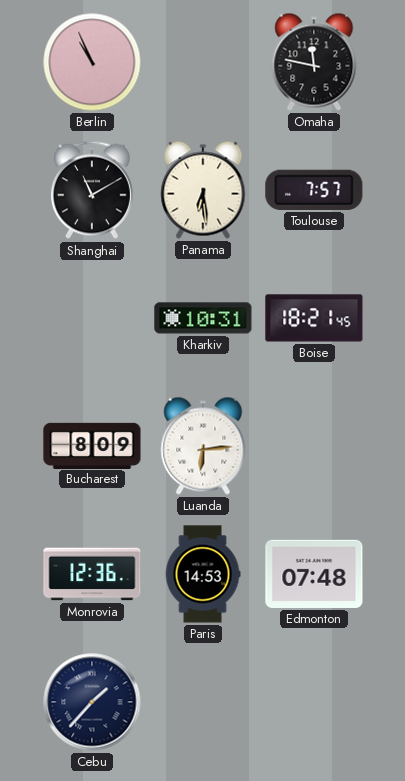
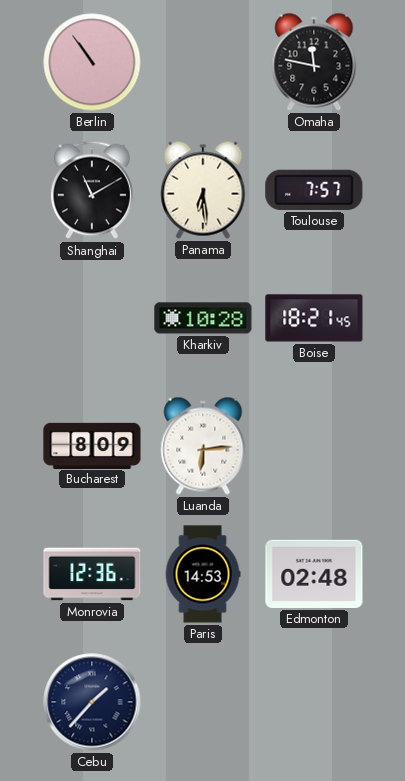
Berlin: 10:56 -> 10:54
Kharkiv: 10:31 -> 10:28
Edmonton: 07:48 -> 02:48
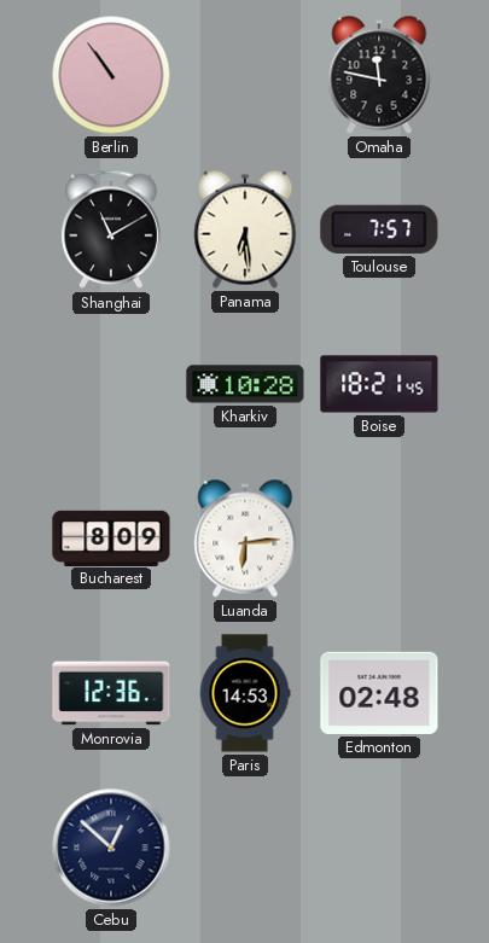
Cebu: 1:37 -> 12:52
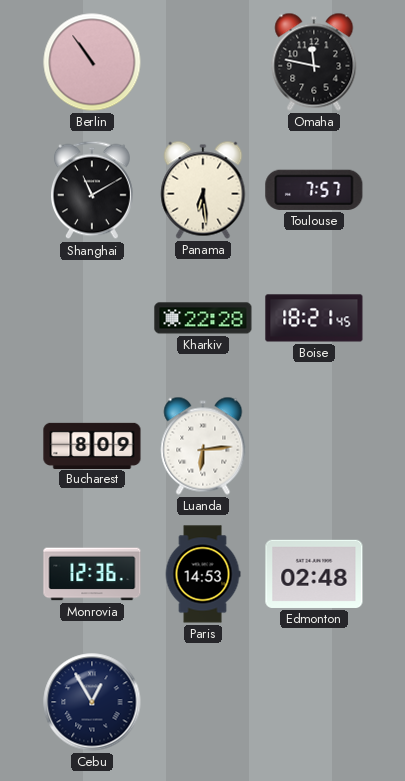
Kharkiv: 10:28 -> 22:28
Cebu: 12:52 -> 12:55
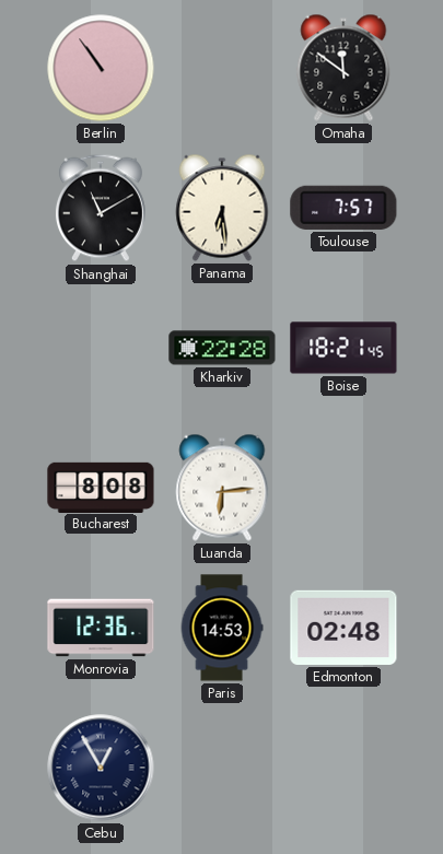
Omaha: 11:47 -> 11:51
Bucharest: 8:09 -> 8:08
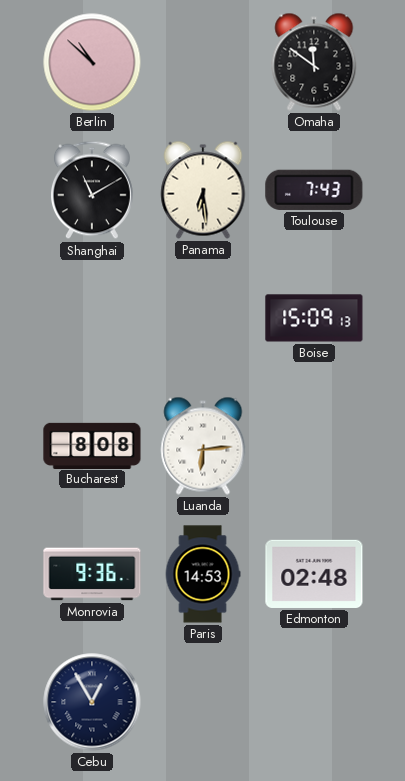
Berlin: 10:54 -> 10:52
Toulouse: 7:57 -> 7:43
Kharkiv: 22:28 -> none
Boise: 18:21 -> 15:09
Monrovia: 12:36 -> 9:36
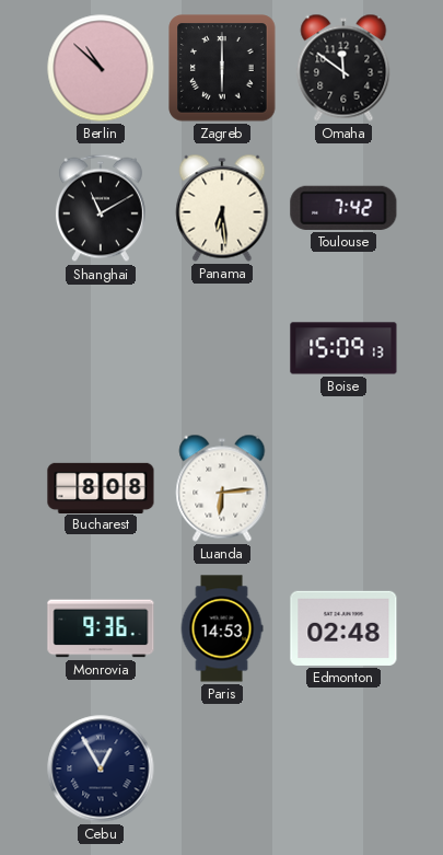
Zagreb: none -> 6:00
Toulouse: 7:43 -> 7:42
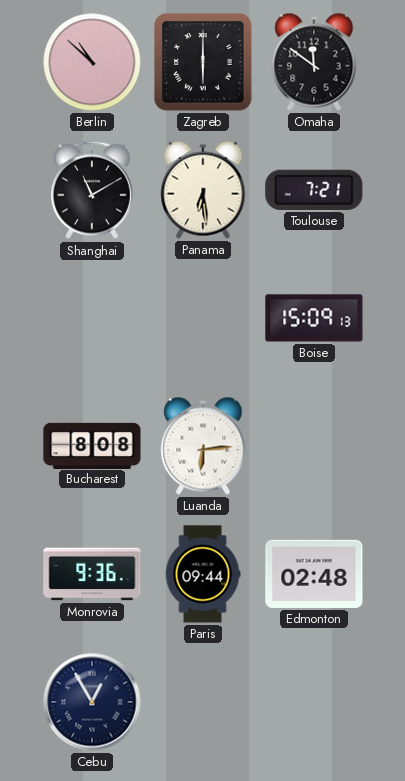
Toulouse: 7:42 -> 7:21
Paris: 14:53 -> 09:44
